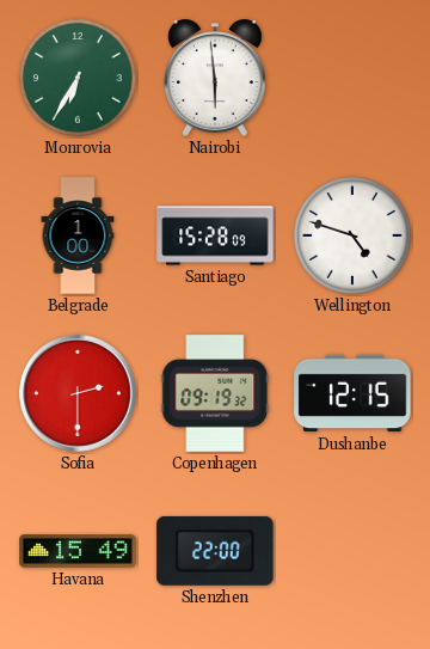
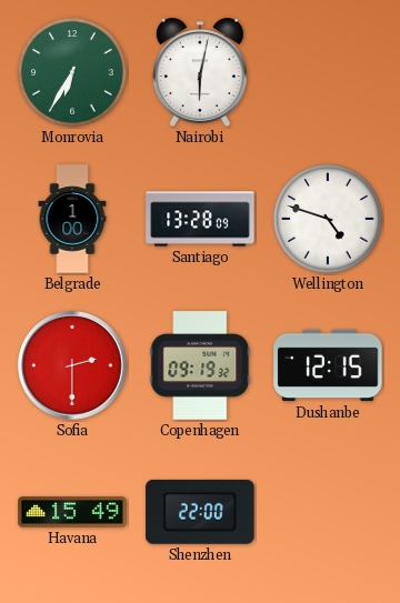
Nairobi: 5:59 -> 6:02
Santiago: 15:28 -> 13:28
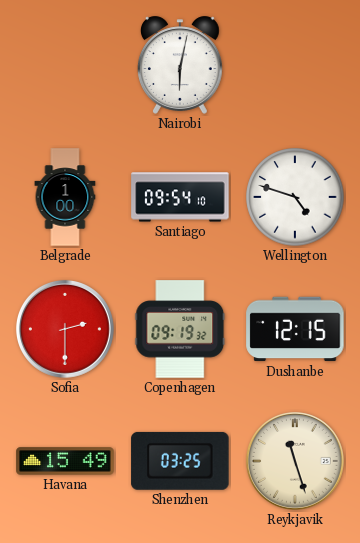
Monrovia: 6:35 -> none
Santiago: 13:28 -> 09:54
Shenzhen: 22:00 -> 03:25
Reykjavik: none -> 11:27
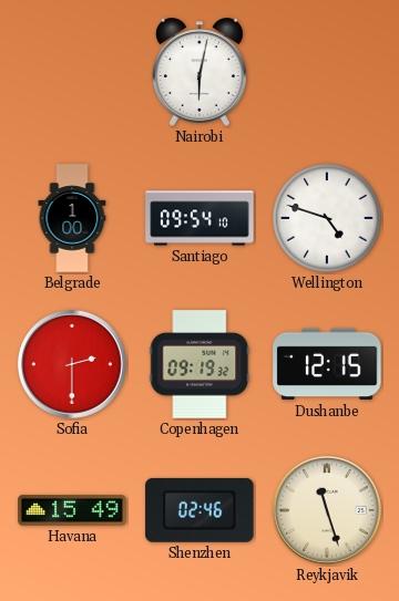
Shenzhen: 03:25 -> 02:46
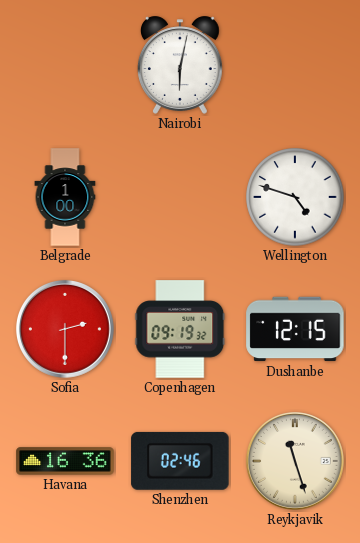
Santiago: 09:54 -> none
Havana: 15:49 -> 16:36
